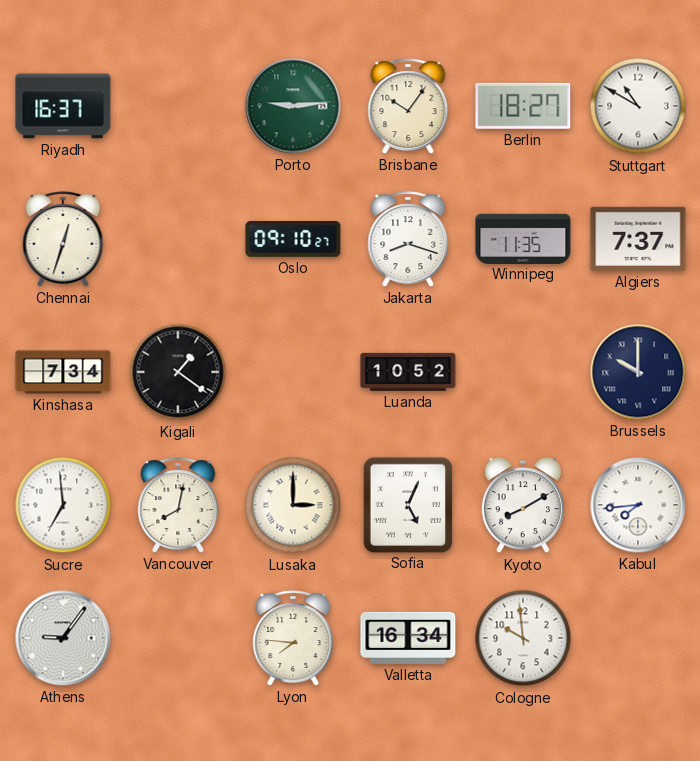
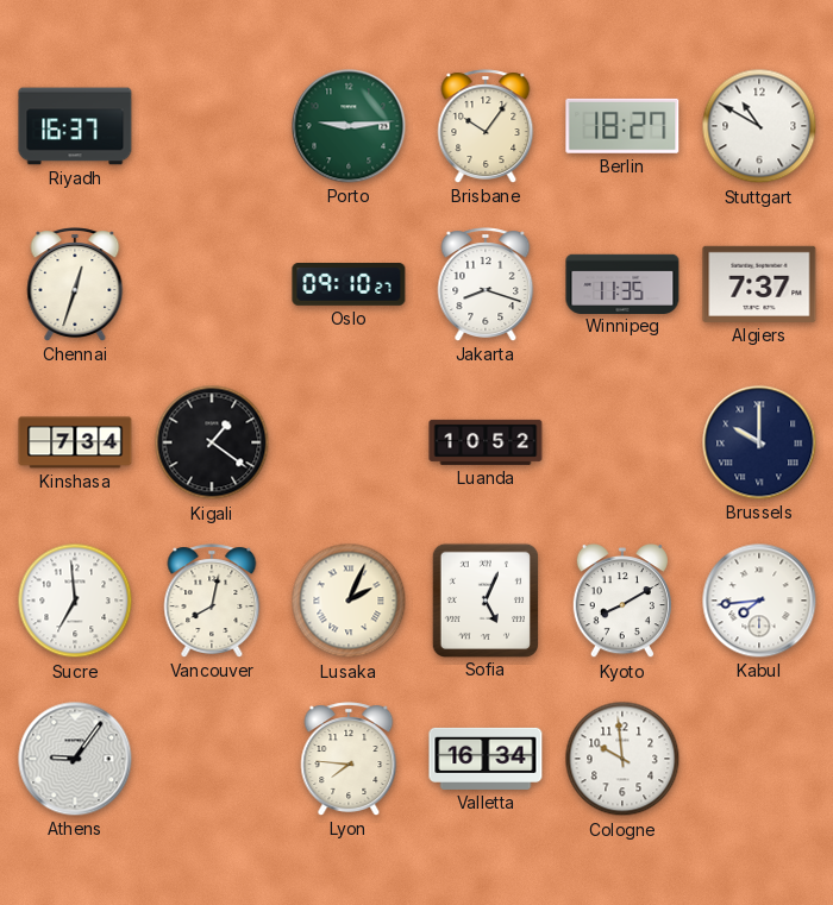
Lusaka: 3:00 -> 2:04
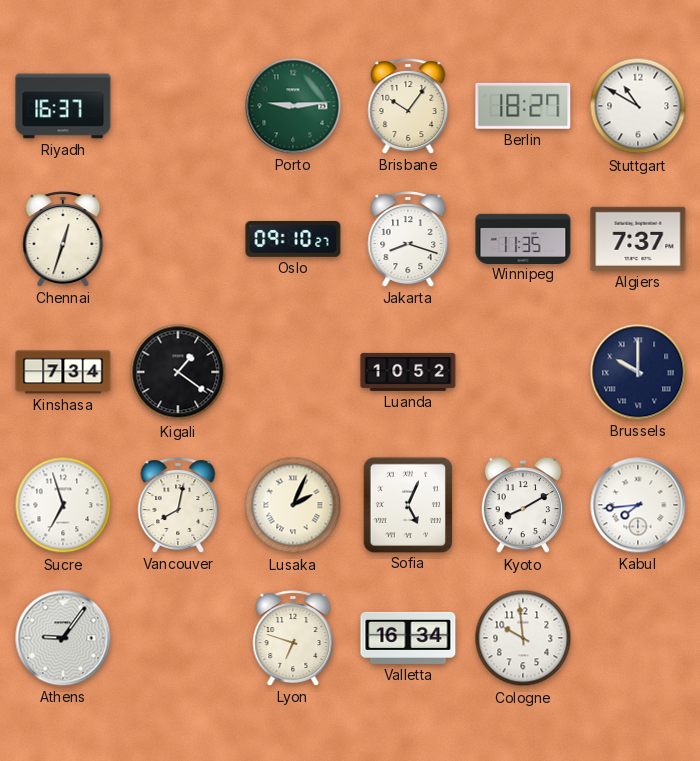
Sucre: 6:59 -> 6:57
Lyon: 7:46 -> 6:48
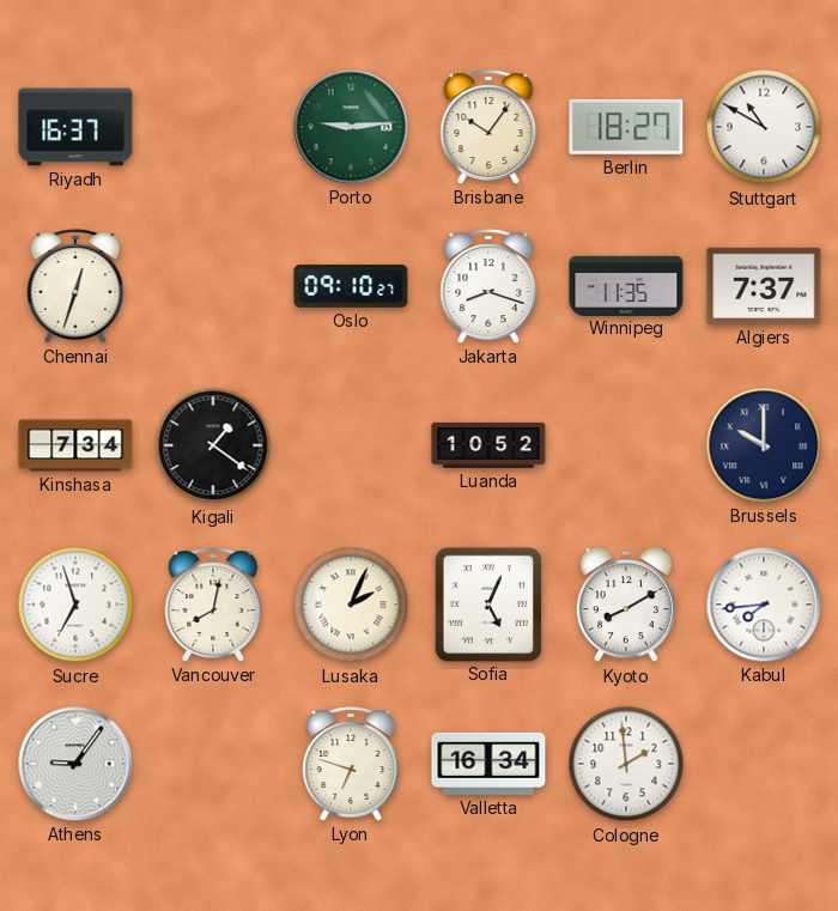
Cologne: 9:59 -> 1:59
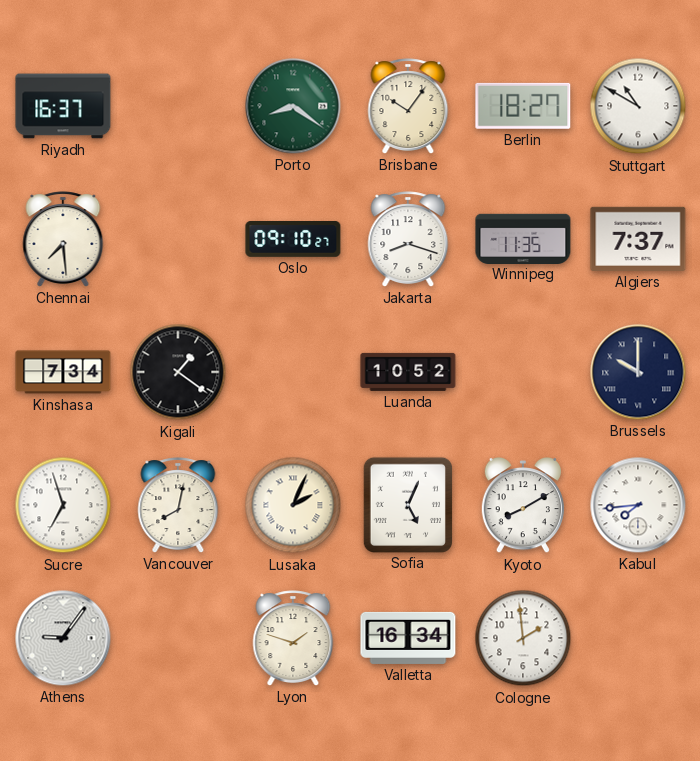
Porto: 9:14 -> 8:21
Chennai: 12:33 -> 7:29
Lyon: 6:48 -> 1:48
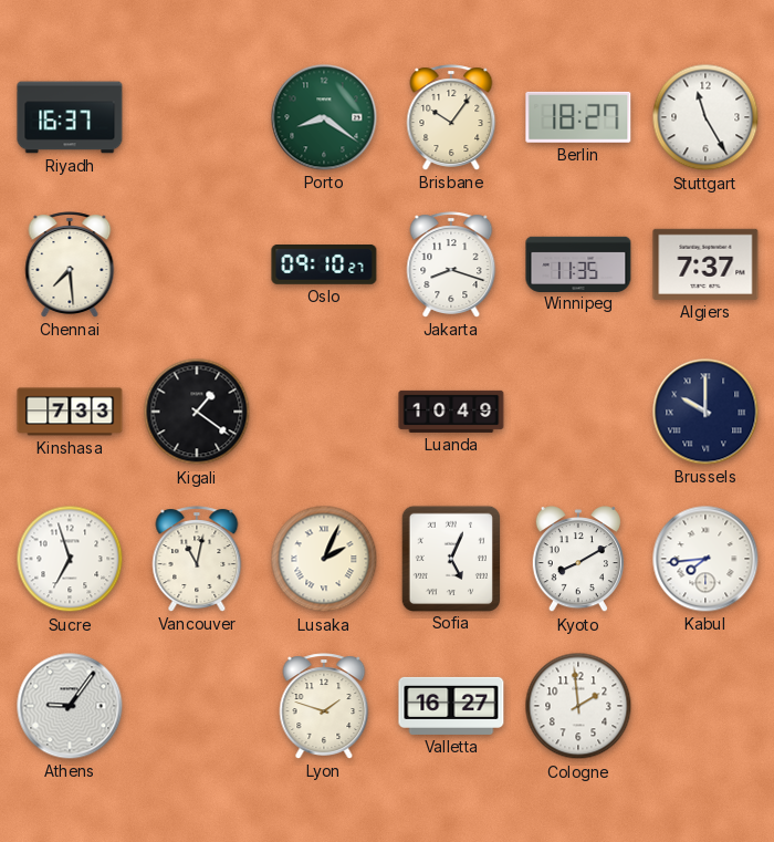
Stuttgart: 10:50 -> 11:25
Kinshasa: 7:34 -> 7:33
Luanda: 10:52 -> 10:49
Vancouver: 8:02 -> 11:02
Valletta: 16:34 -> 16:27
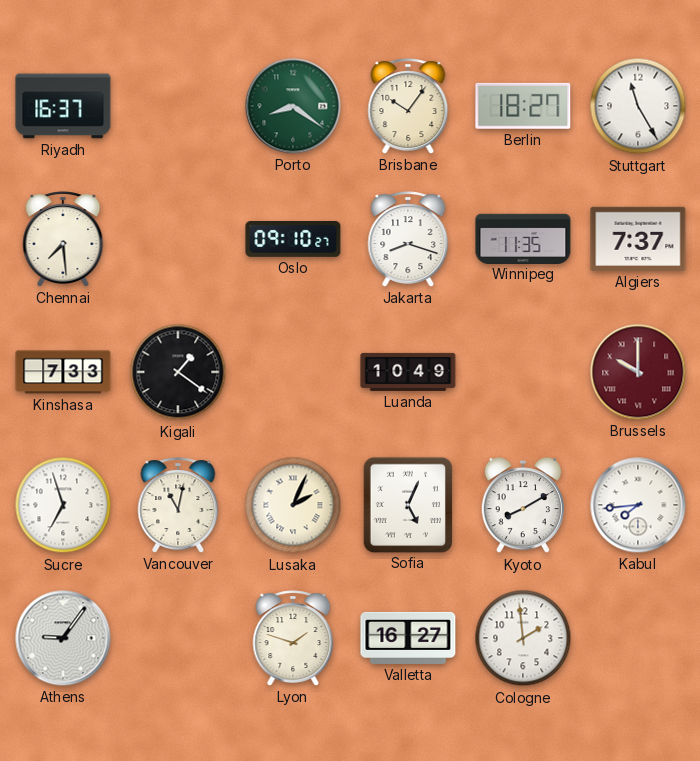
Brussels dial: navy -> burgundy
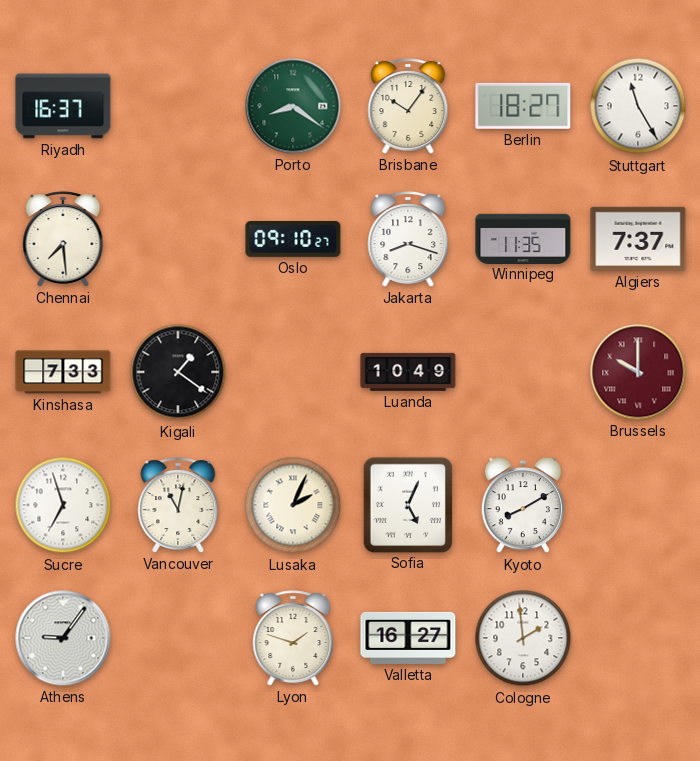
Kabul: 7:44 -> none
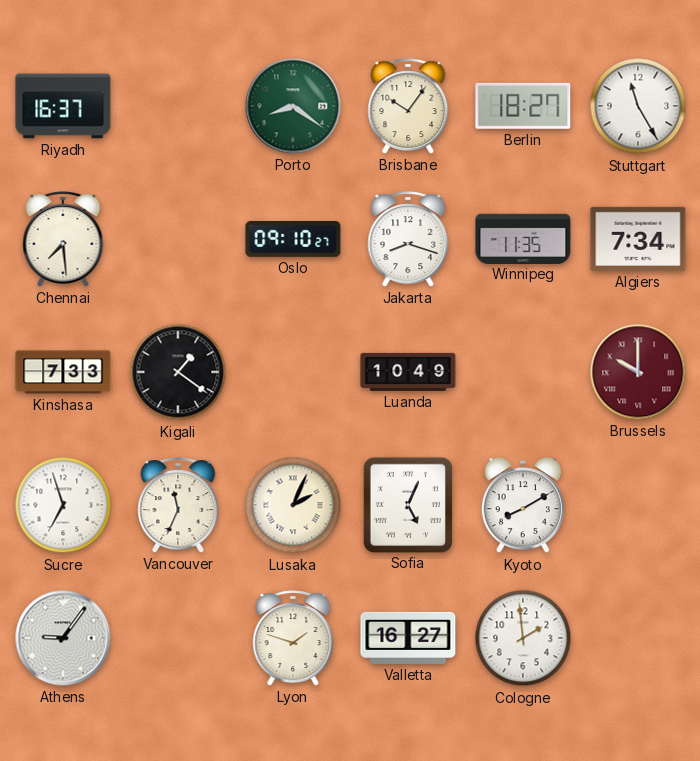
Algiers: 7:37 -> 7:34
Vancouver: 11:02 -> 11:34
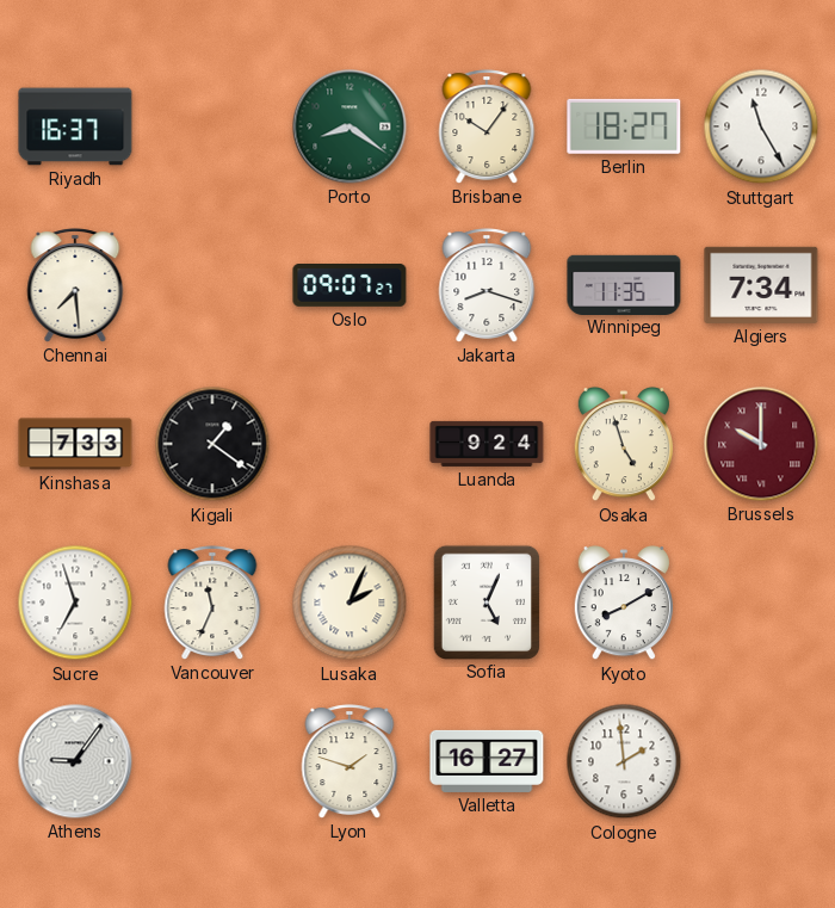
Oslo: 09:10 -> 09:07
Luanda: 10:49 -> 9:24
Osaka: none -> 4:57
